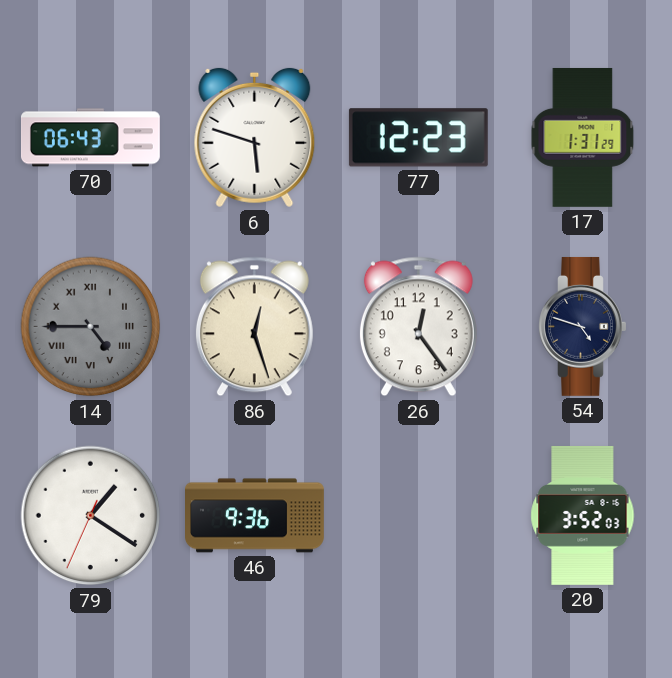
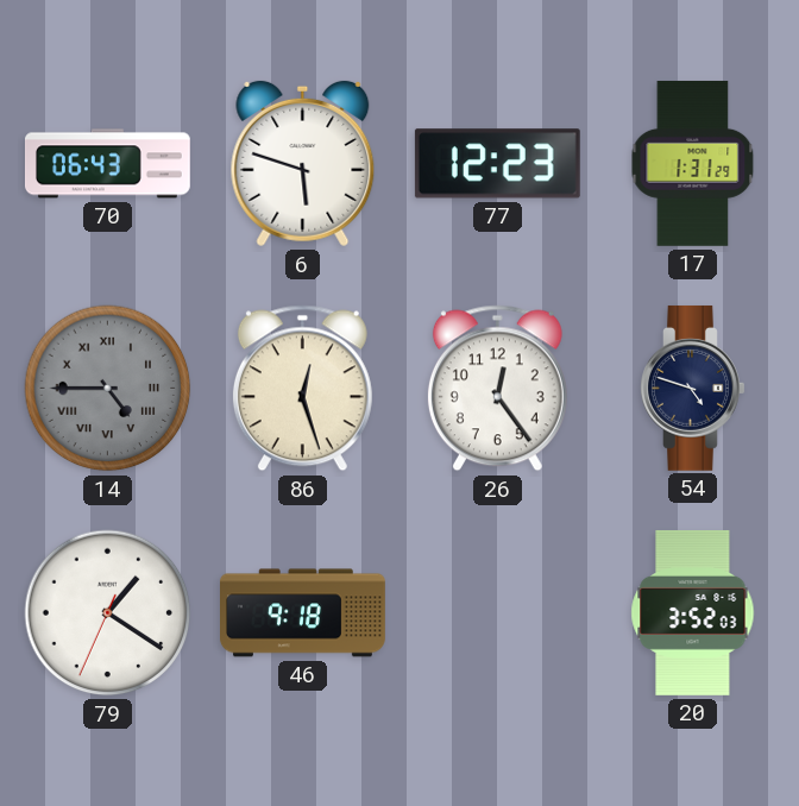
46: 9:36 -> 9:18
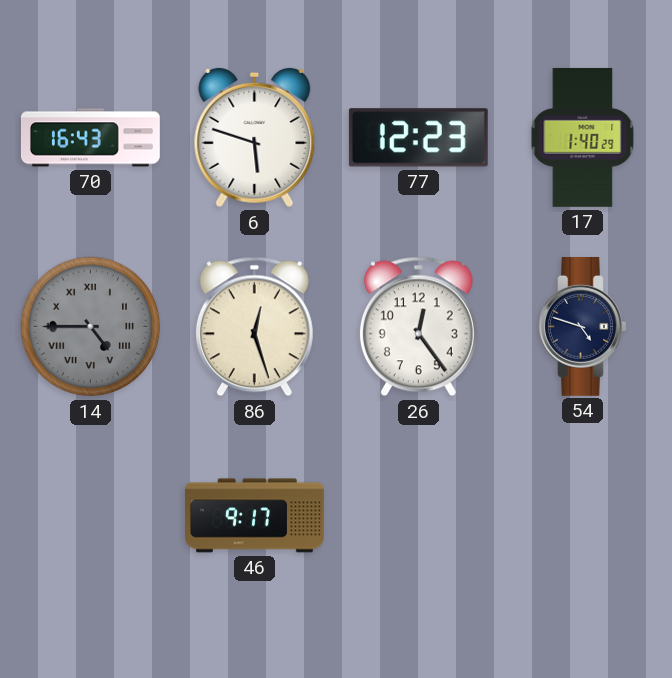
70: 06:43 -> 16:43
17: 1:31 -> 1:40
79: 1:20 -> none
46: 9:18 -> 9:17
20: 3:52 -> none
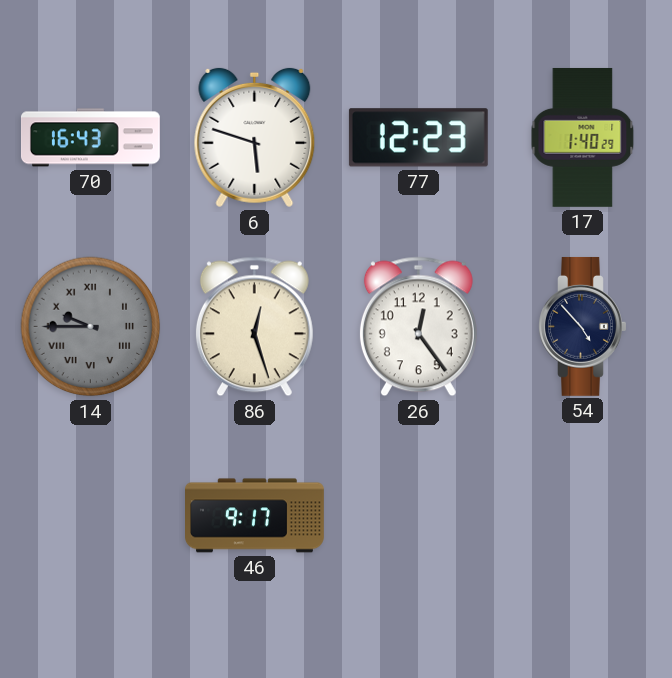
14: 4:45 -> 9:45
54: 4:48 -> 4:53
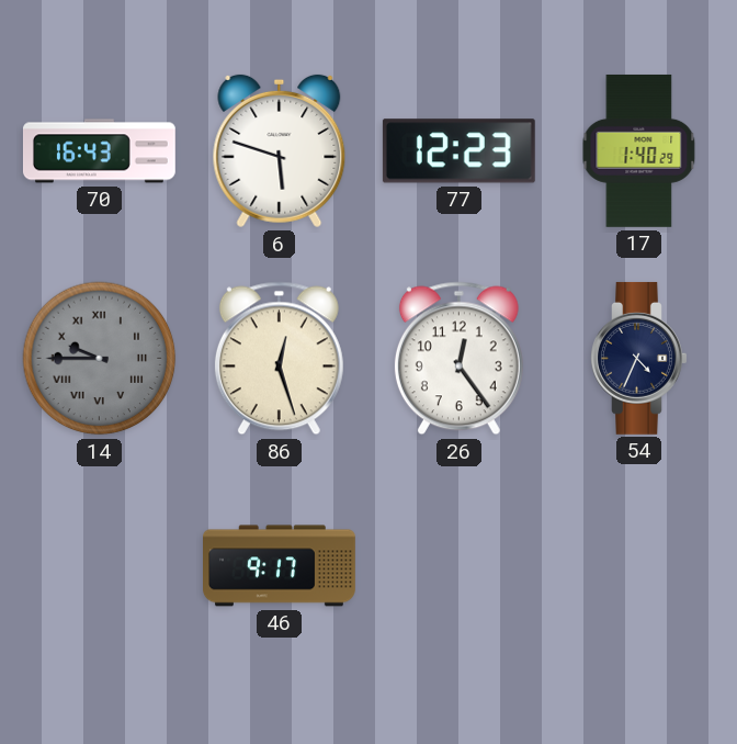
54: 4:53 -> 4:34
